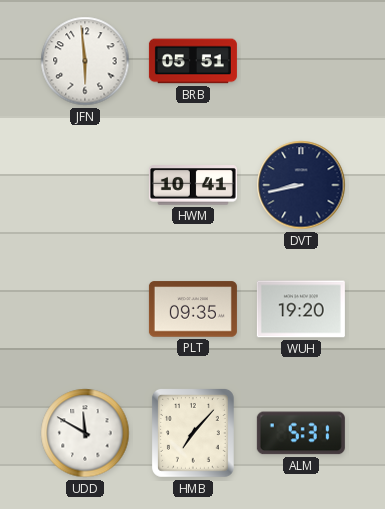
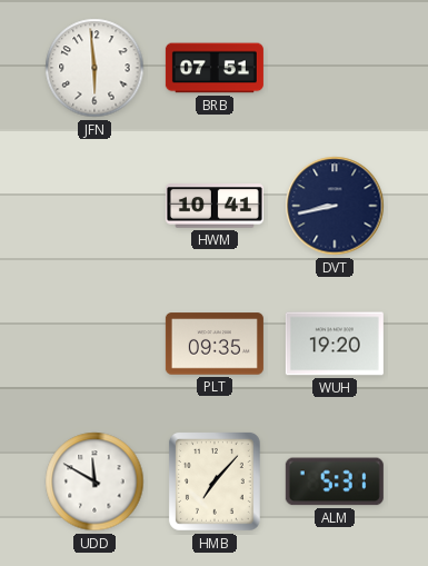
BRB: 05:51 -> 07:51
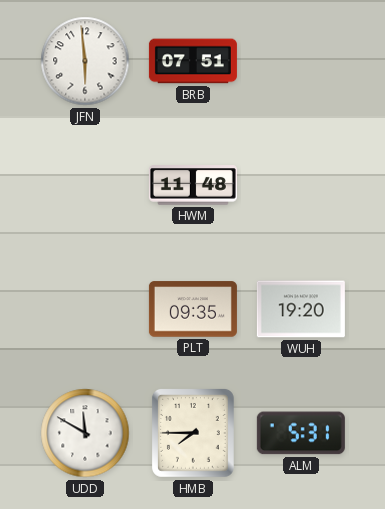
HWM: 10:41 -> 11:48
DVT: 8:43 -> none
HMB: 7:07 -> 7:45
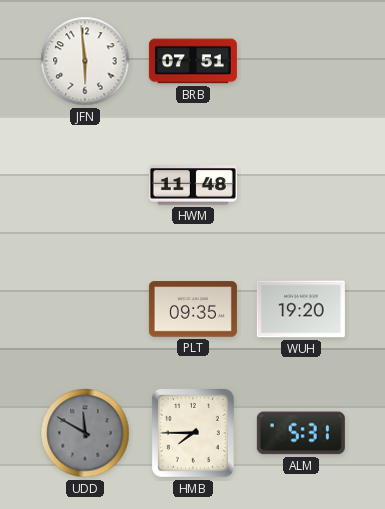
UDD dial: white -> grey
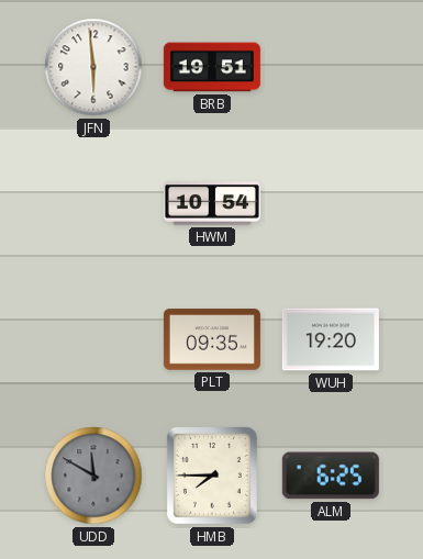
BRB: 07:51 -> 19:51
HWM: 11:48 -> 10:54
ALM: 5:31 -> 6:25
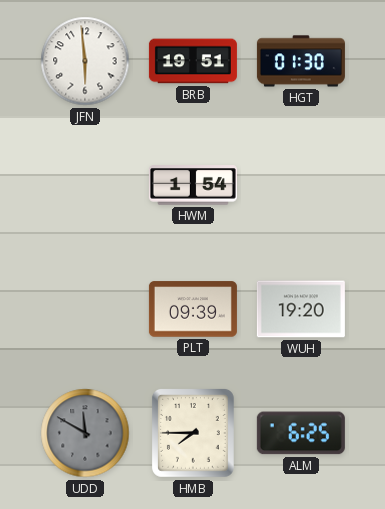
HGT: none -> 01:30
HWM: 10:54 -> 1:54
PLT: 09:35 -> 09:39
